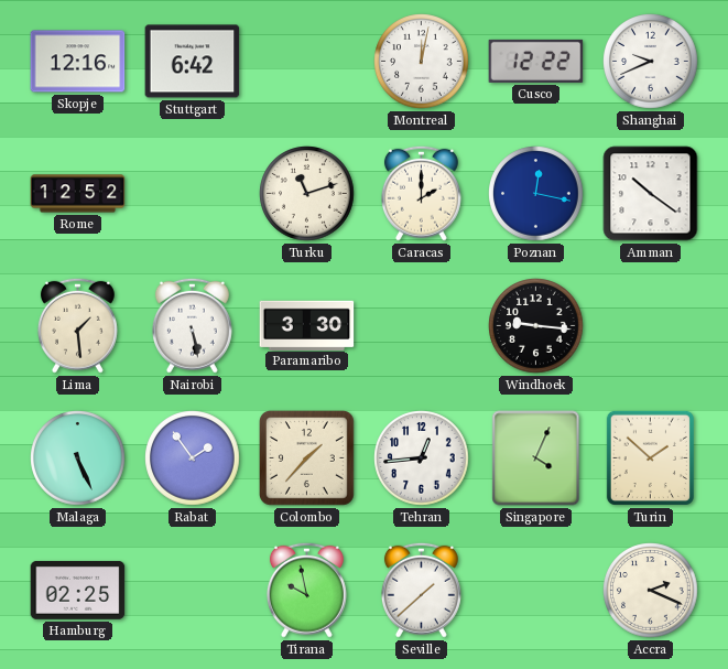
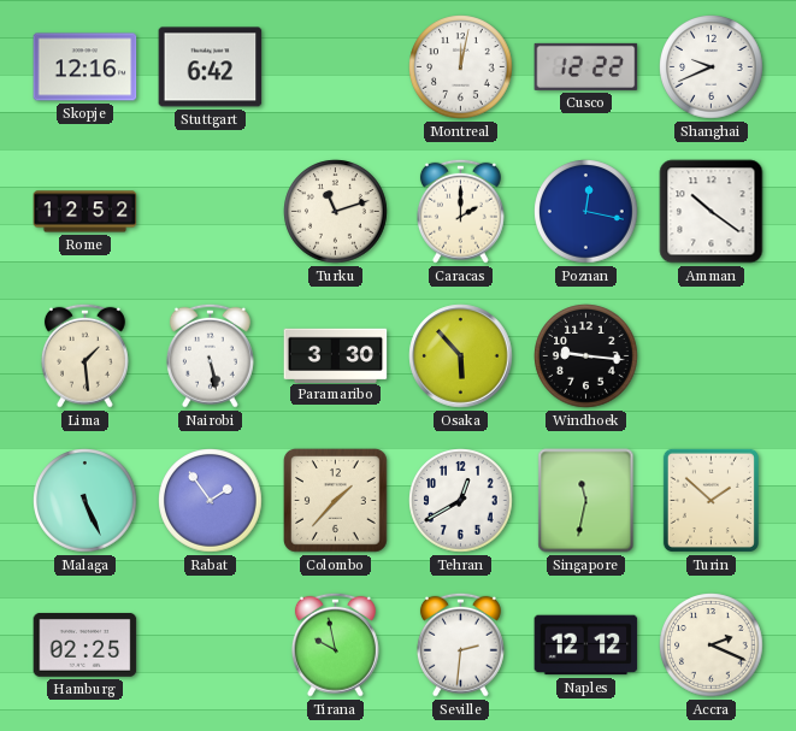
Osaka: none -> 5:53
Tehran: 12:44 -> 12:40
Singapore: 4:04 -> 11:32
Seville: 1:38 -> 2:31
Naples: none -> 12:12
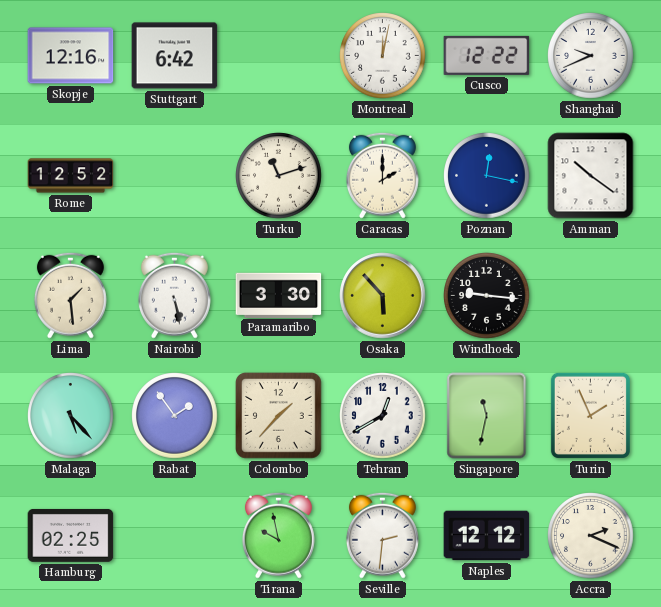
Malaga: 5:26 -> 5:23
Turin: 1:52 -> 1:56
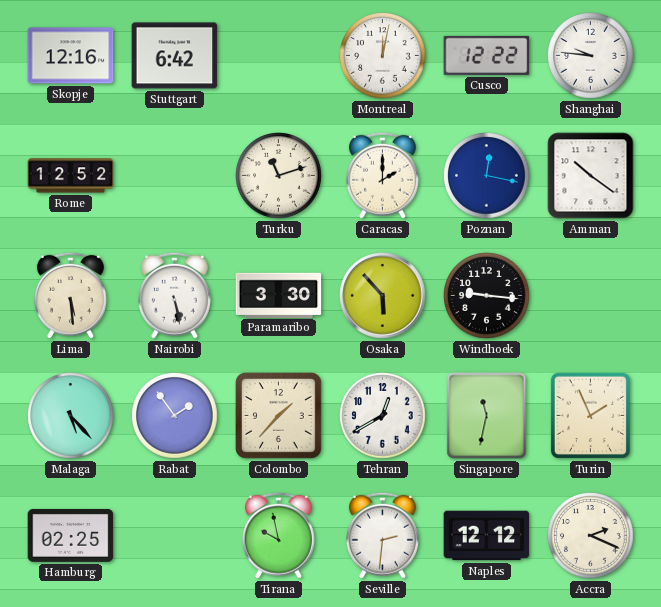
Shanghai: 9:41 -> 9:46
Lima: 1:29 -> 5:29
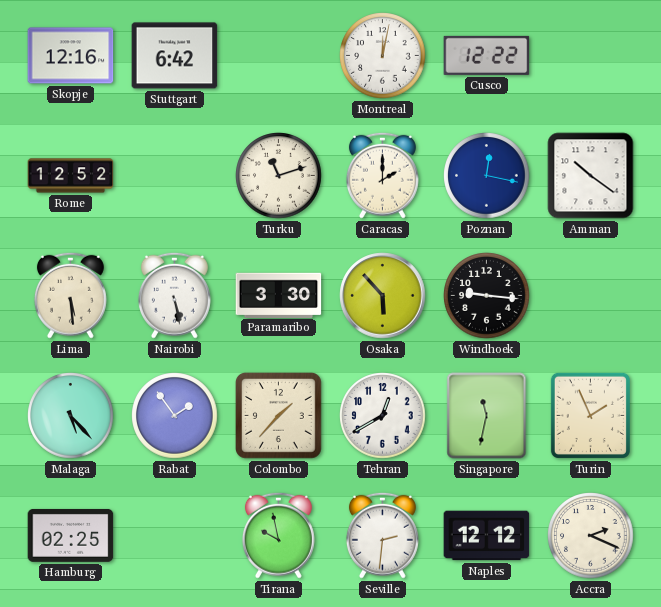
Shanghai: 9:46 -> none
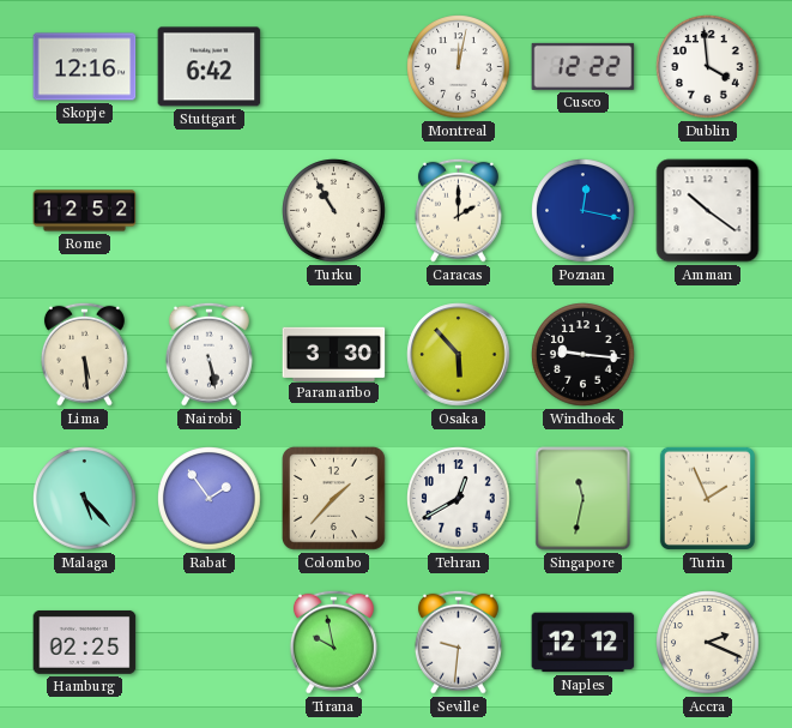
Dublin: none -> 3:59
Turku: 11:12 -> 10:55
Seville: 2:31 -> 9:31
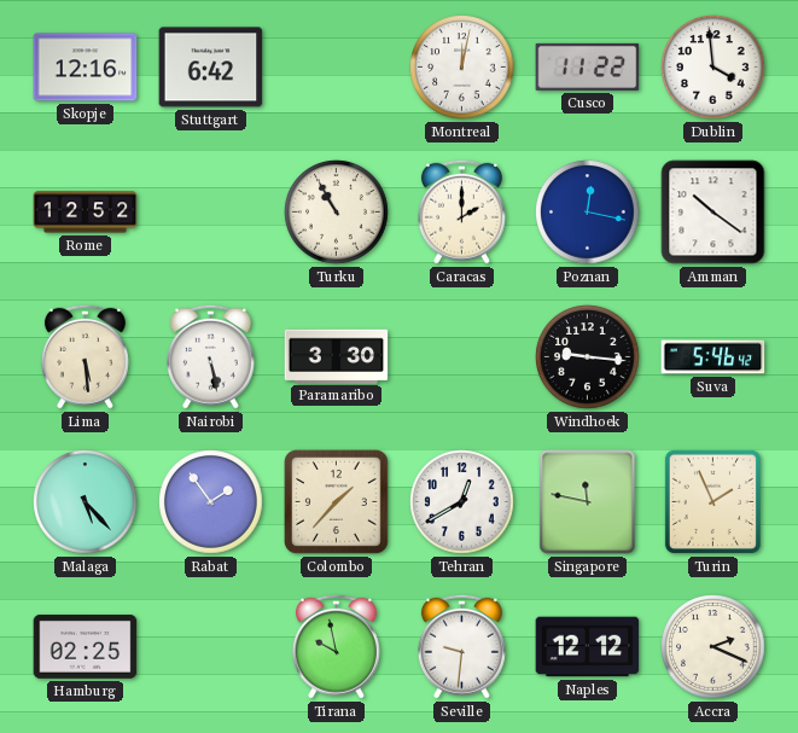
Cusco: 12:22 -> 11:22
Osaka: 5:53 -> none
Suva: none -> 5:46
Singapore: 11:32 -> 11:47
